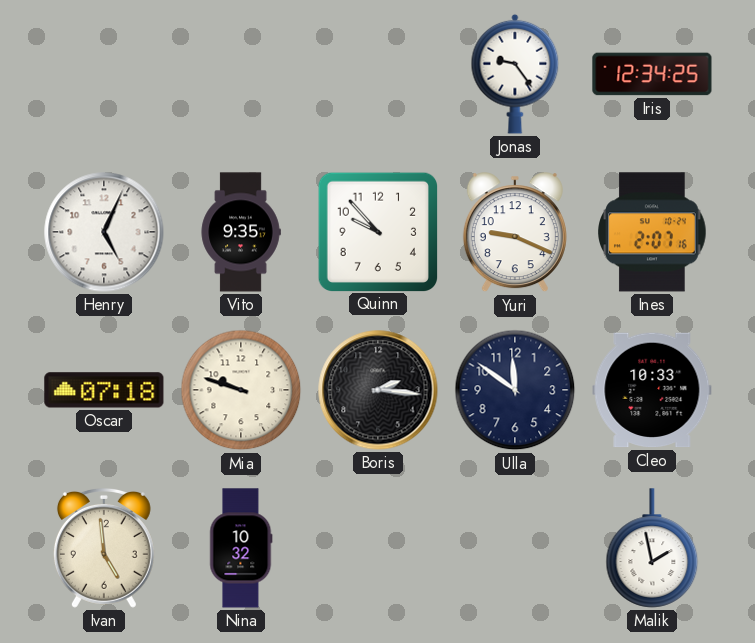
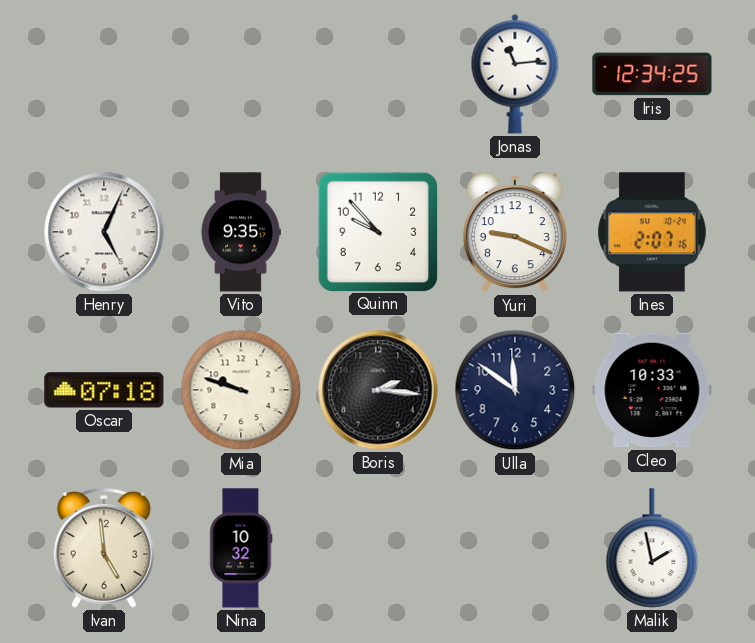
Jonas: 9:24 -> 11:14
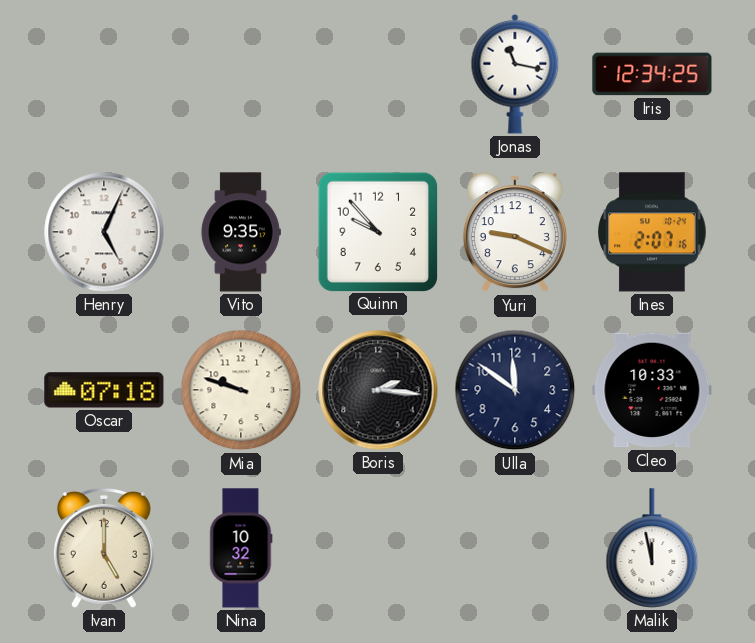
Jonas: 11:14 -> 11:17
Ivan: 4:59 -> 5:00
Malik: 1:58 -> 11:58
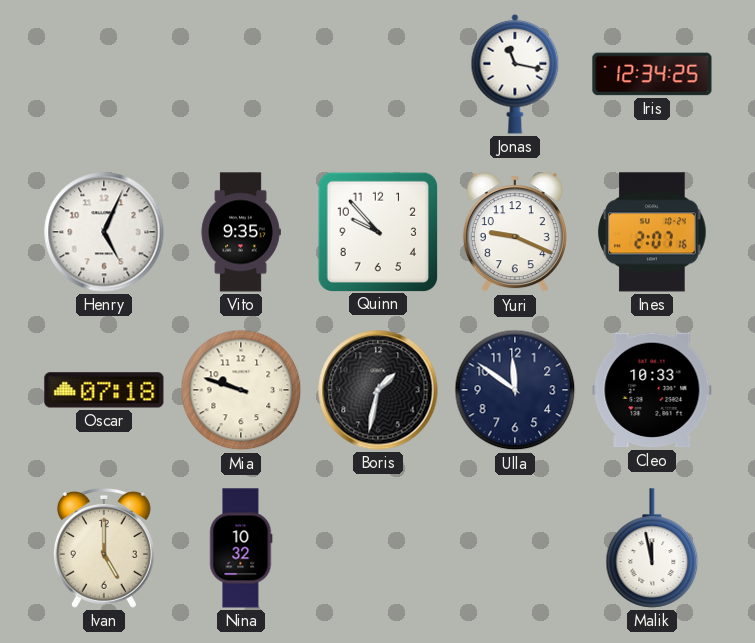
Boris: 2:16 -> 1:32
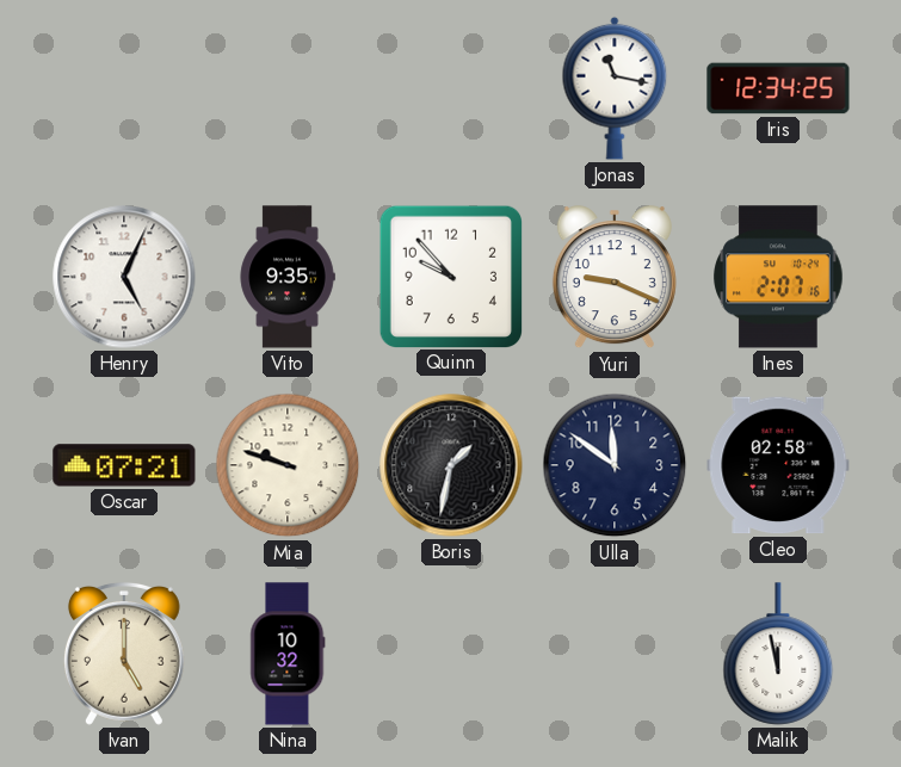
Oscar: 07:18 -> 07:21
Cleo: 10:33 -> 02:58
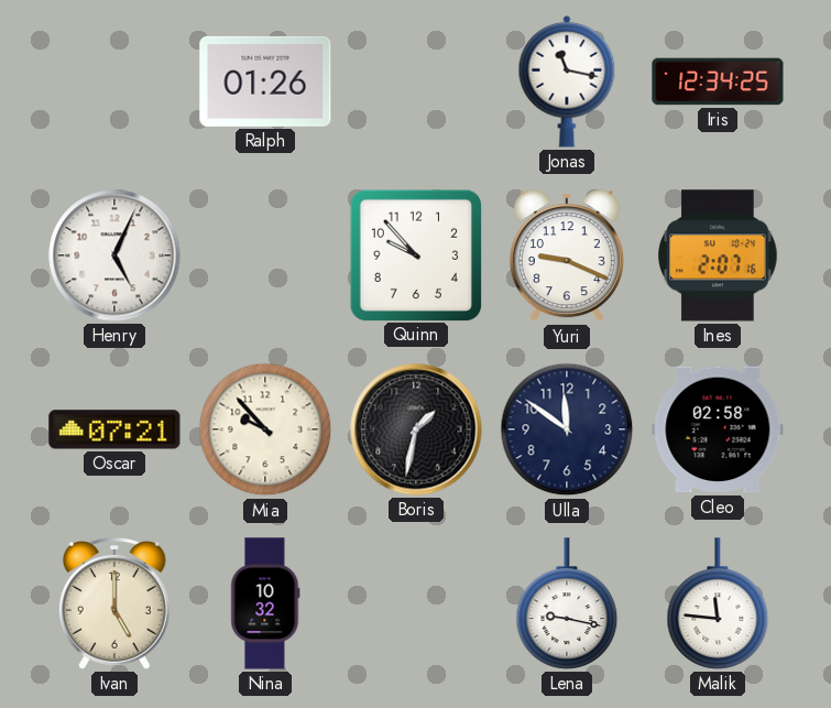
Ralph: none -> 01:26
Vito: 9:35 -> none
Mia: 9:48 -> 9:53
Lena: none -> 9:17
Malik: 11:58 -> 11:46
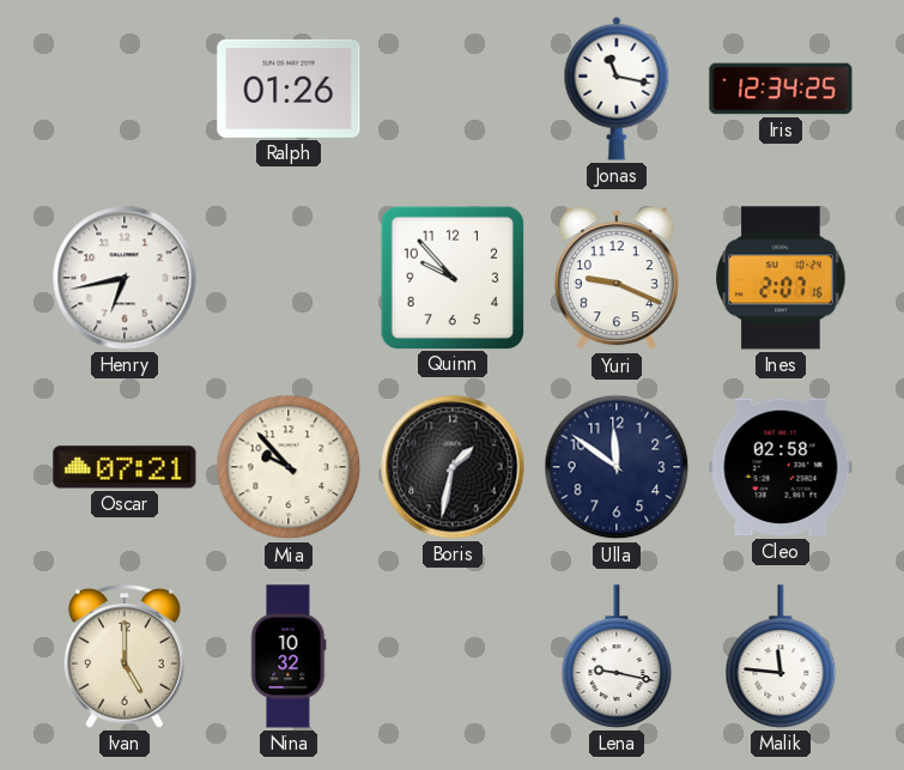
Henry: 5:04 -> 6:43
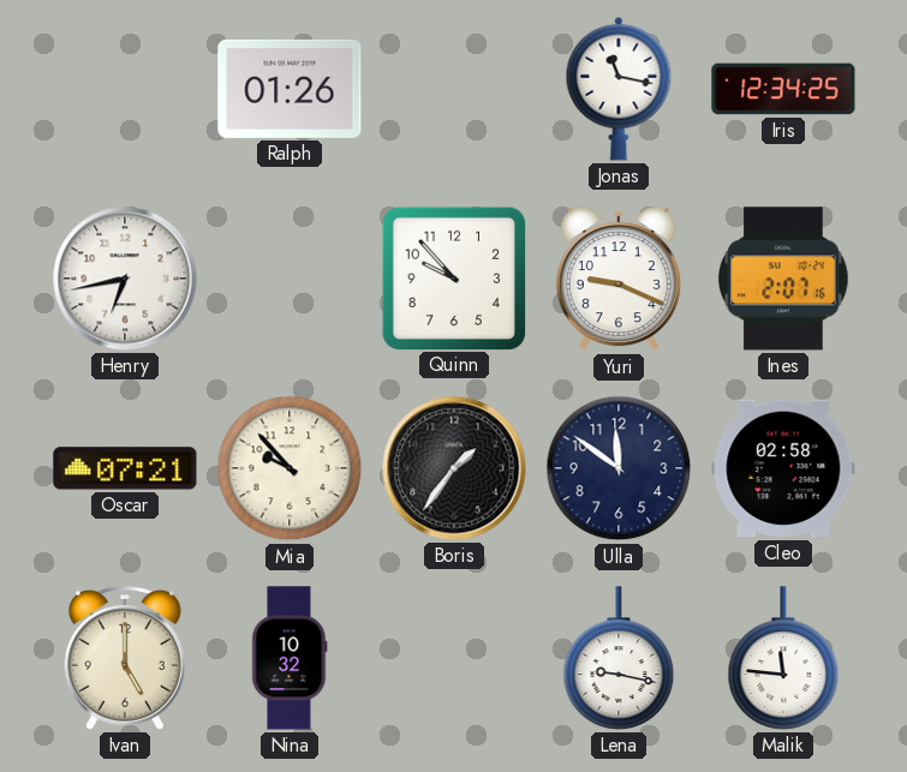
Boris: 1:32 -> 1:36
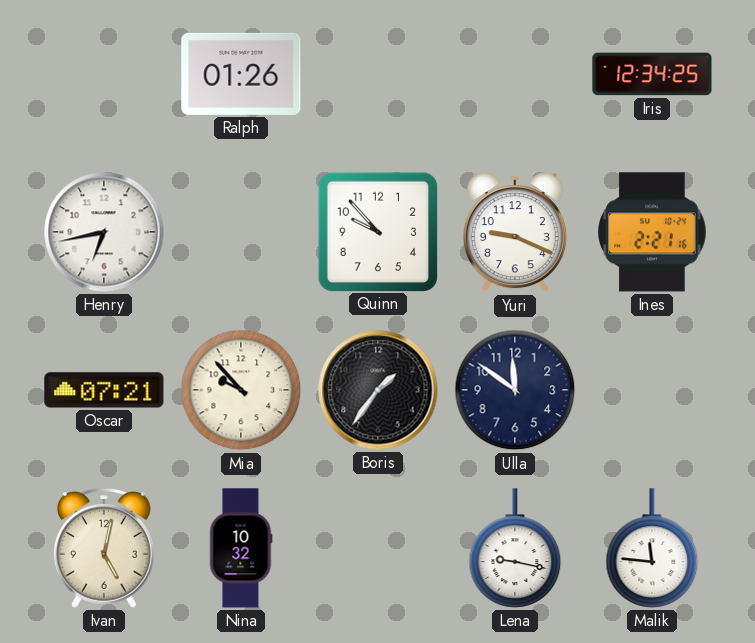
Jonas: 11:17 -> none
Ines: 2:07 -> 2:21
Cleo: 02:58 -> none
Ivan: 5:00 -> 5:02
